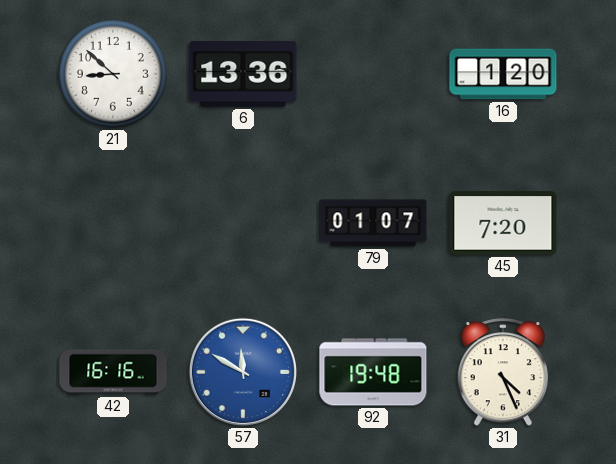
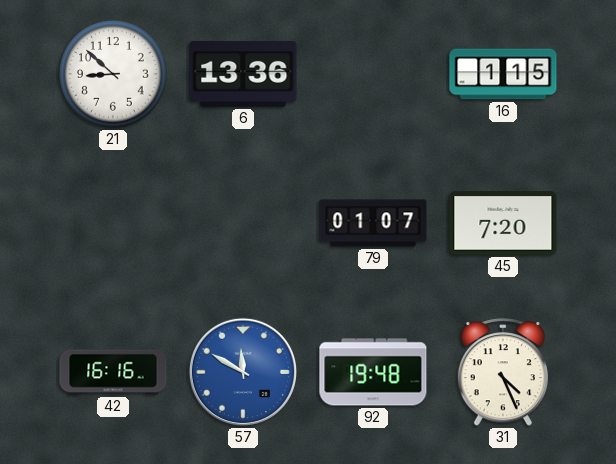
16: 1:20 -> 1:15
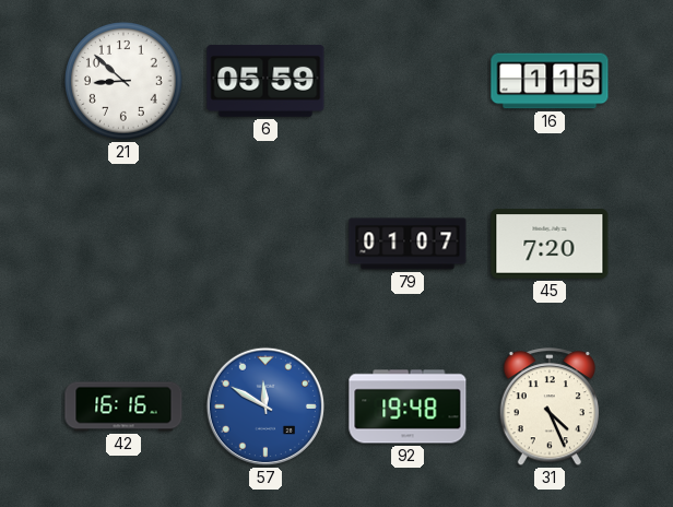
6: 13:36 -> 05:59
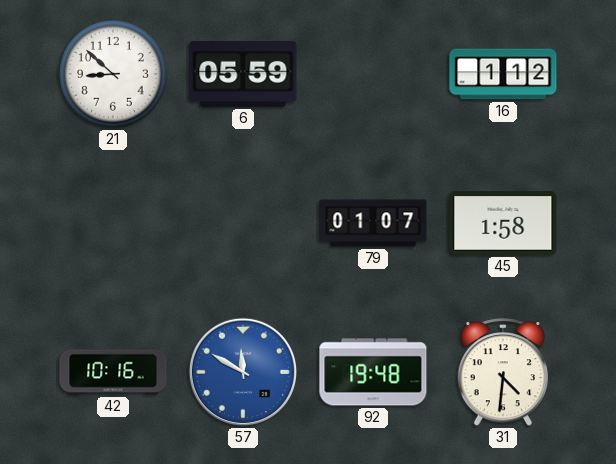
16: 1:15 -> 1:12
45: 7:20 -> 1:58
42: 16:16 -> 10:16
31: 4:26 -> 4:31
